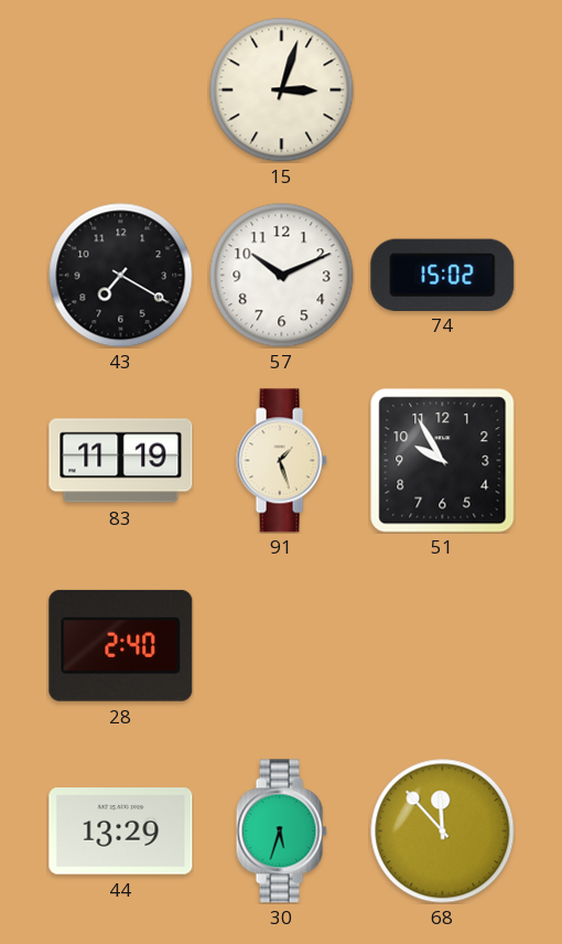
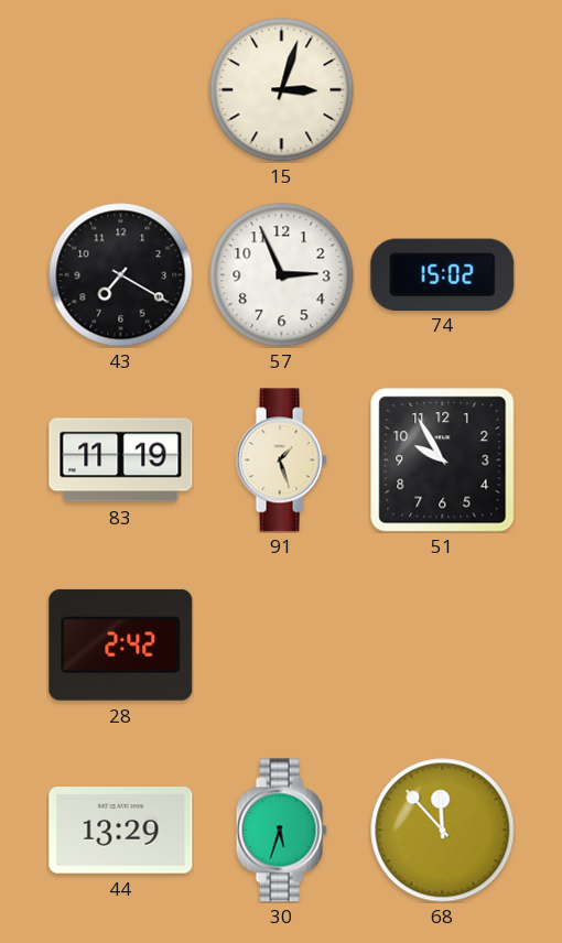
57: 10:11 -> 2:56
28: 2:40 -> 2:42
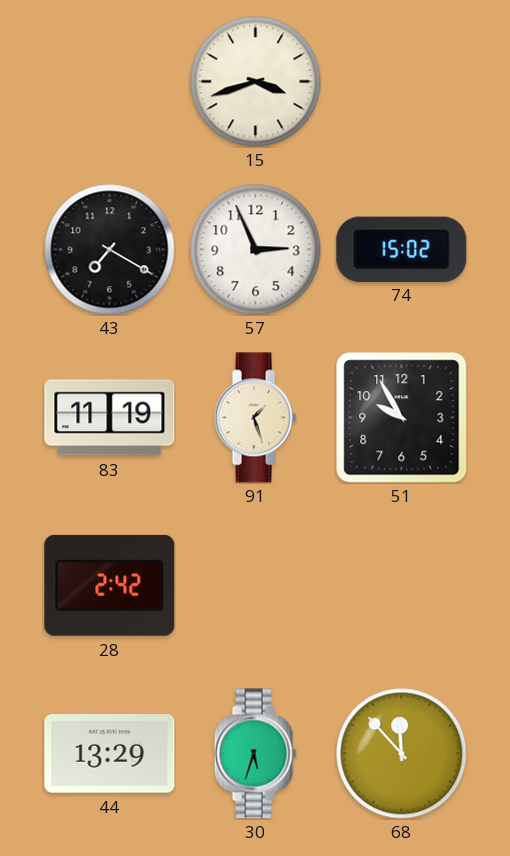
15: 3:03 -> 3:42
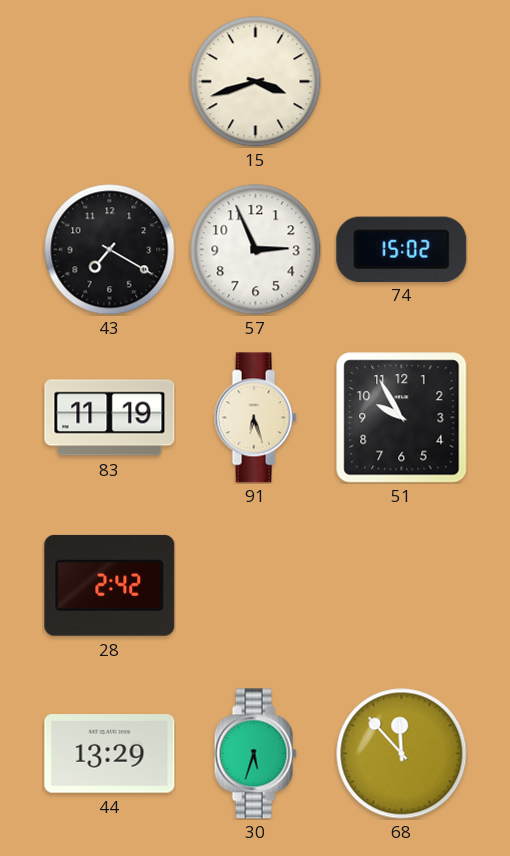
91: 1:27 -> 6:27
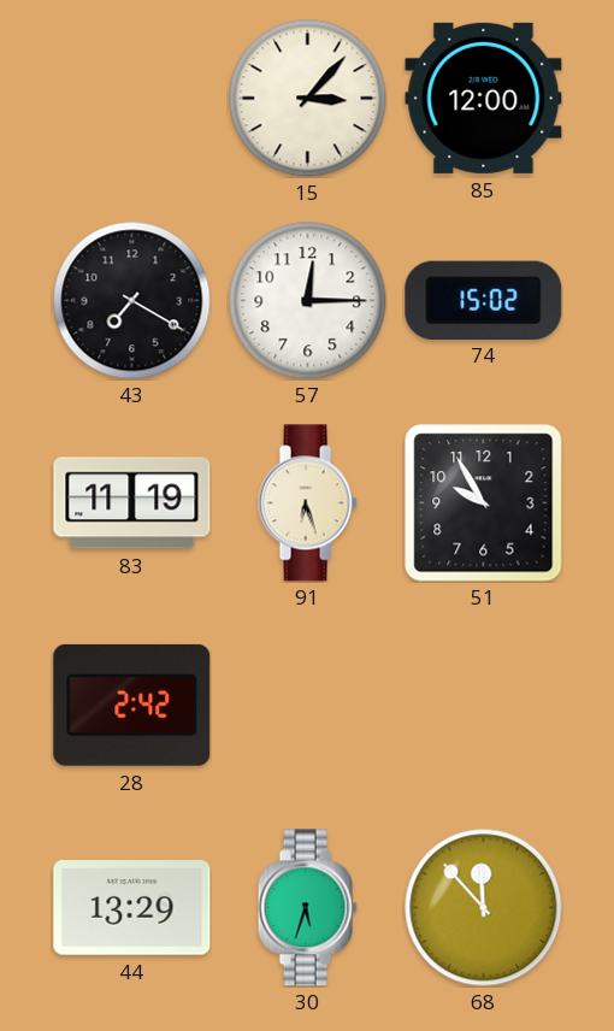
15: 3:42 -> 3:07
85: none -> 12:00
57: 2:56 -> 12:15
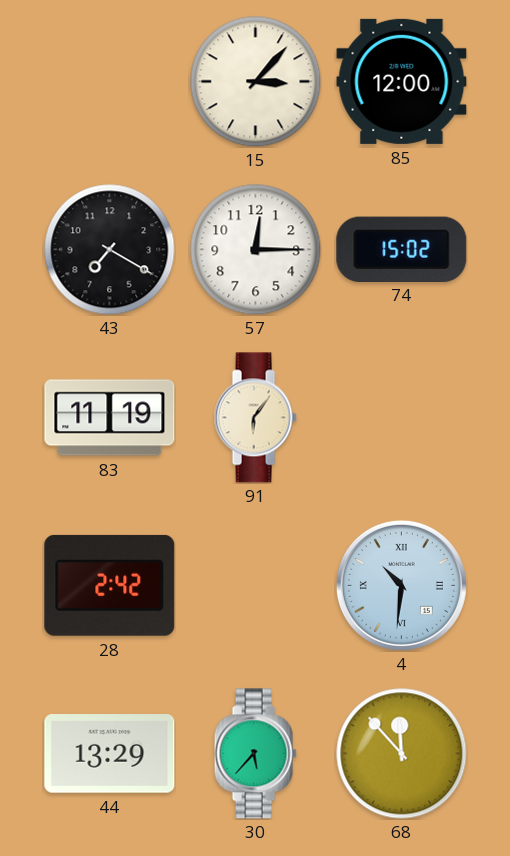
91: 6:27 -> 6:06
51: 9:55 -> none
4: none -> 10:31
30: 5:33 -> 5:37
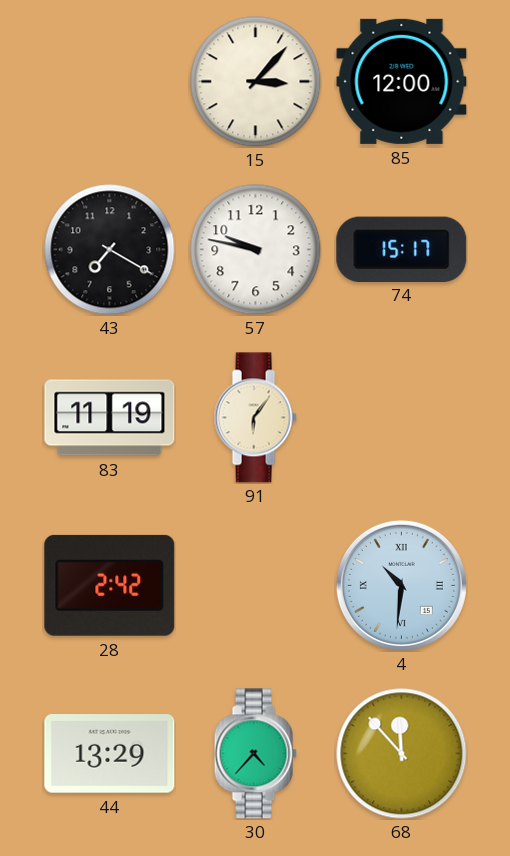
57: 12:15 -> 9:47
74: 15:02 -> 15:17
30: 5:37 -> 4:37
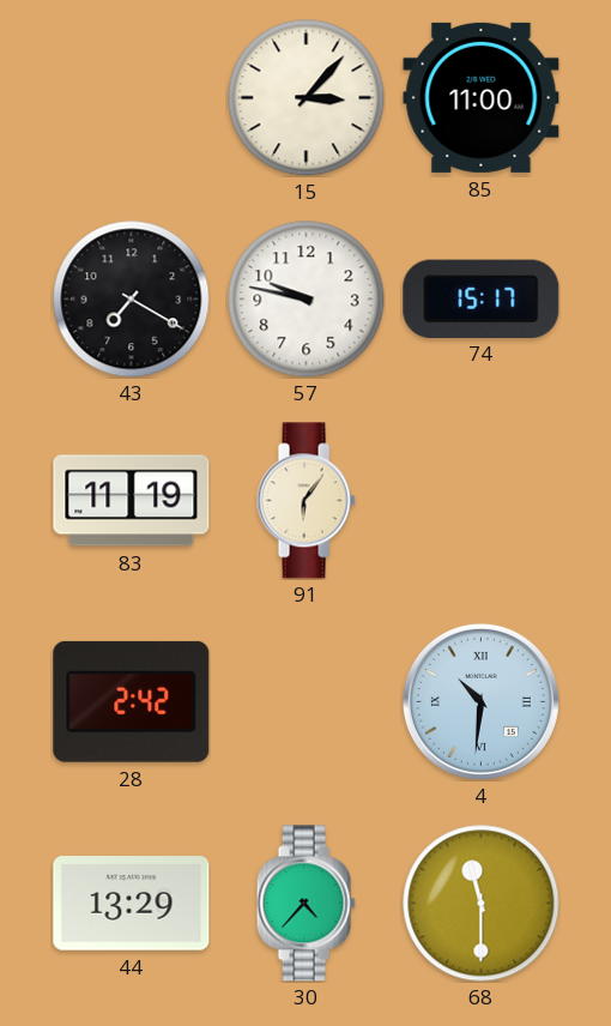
85: 12:00 -> 11:00
68: 11:53 -> 11:30
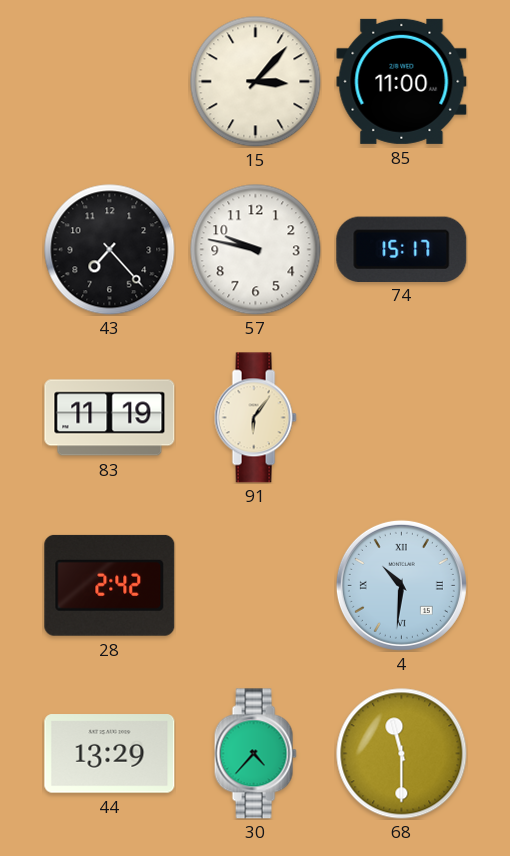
43: 7:20 -> 7:23
